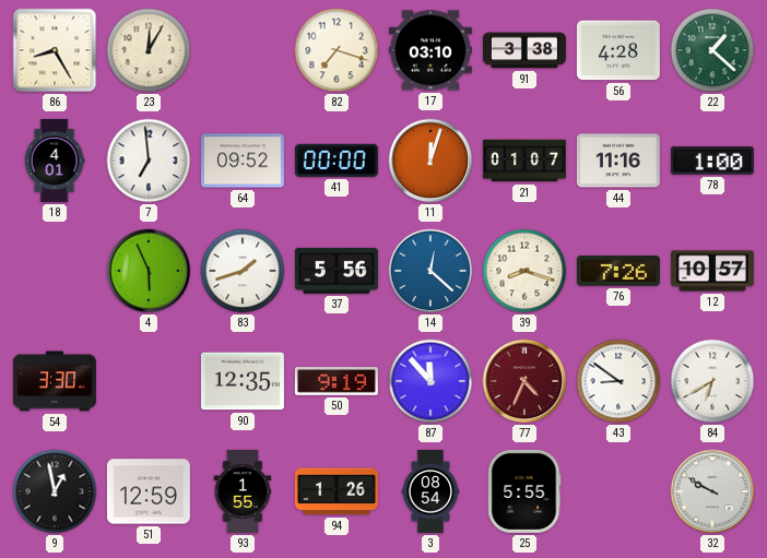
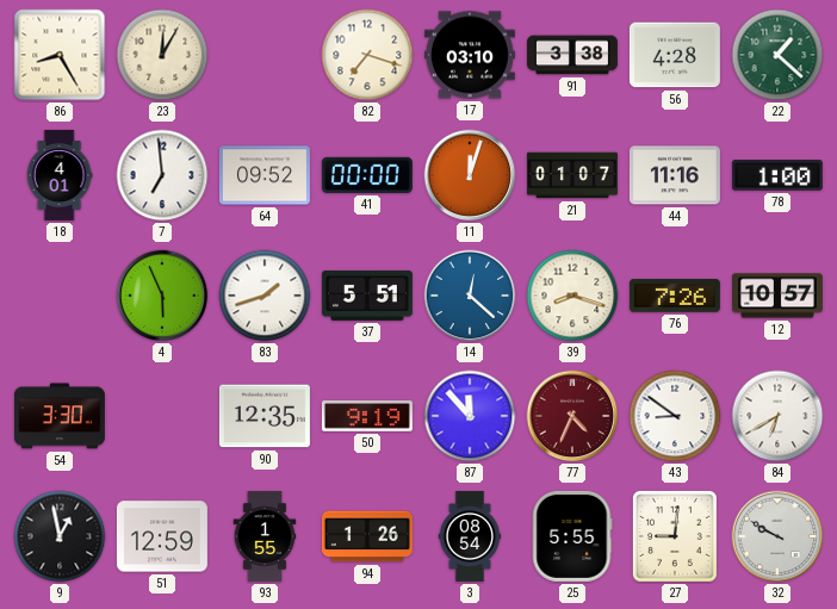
37: 5:56 -> 5:51
27: none -> 9:01
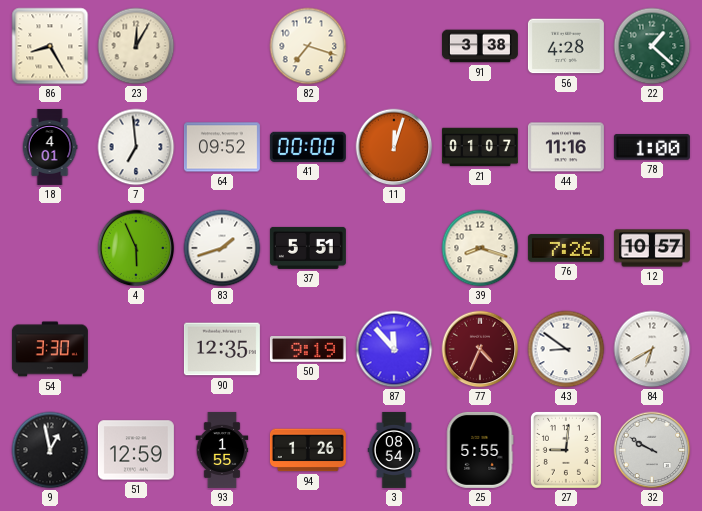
17: 03:10 -> none
14: 12:22 -> none
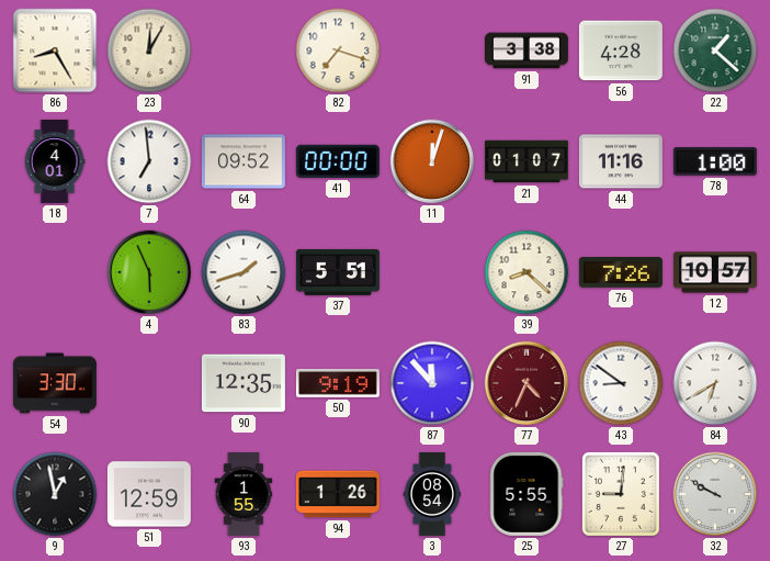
39: 8:18 -> 8:22
